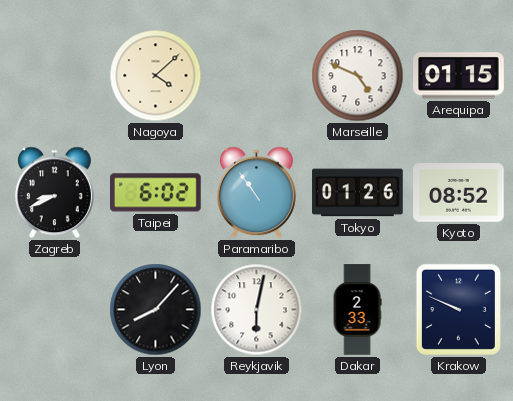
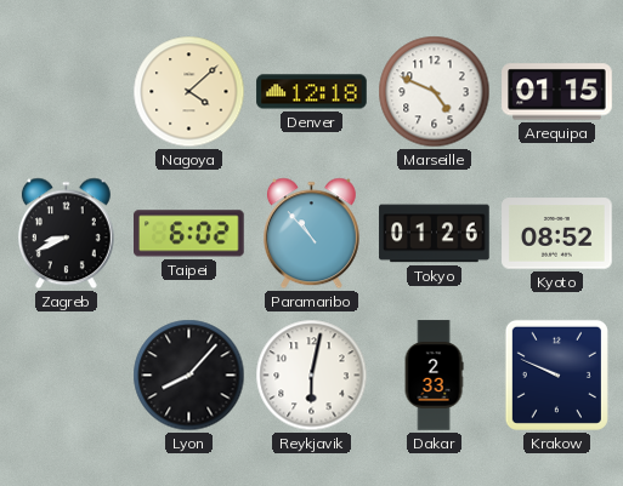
Denver: none -> 12:18
Paramaribo: 10:54 -> 10:53
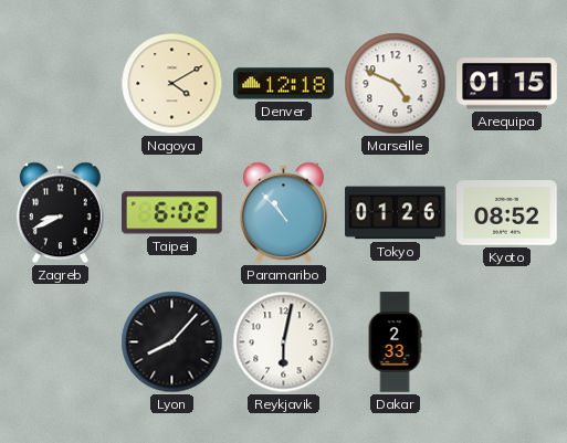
Nagoya: 4:08 -> 4:10
Krakow: 9:49 -> none
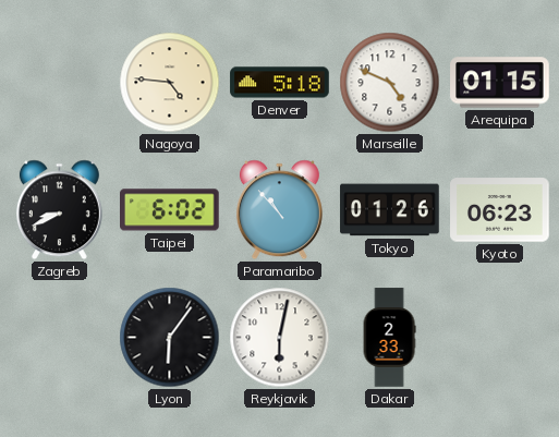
Nagoya: 4:10 -> 4:46
Denver: 12:18 -> 5:18
Kyoto: 08:52 -> 06:23
Lyon: 8:07 -> 6:06
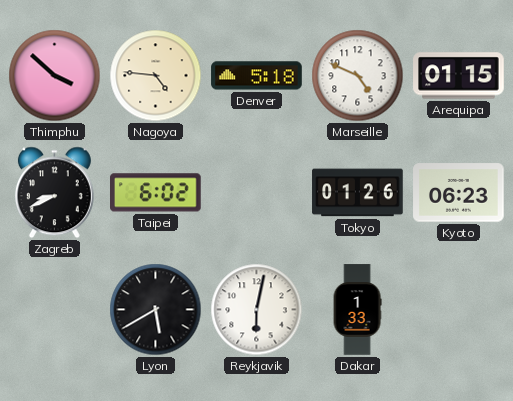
Thimphu: none -> 3:52
Paramaribo: 10:53 -> none
Lyon: 6:06 -> 5:40
Dakar: 2:33 -> 1:33
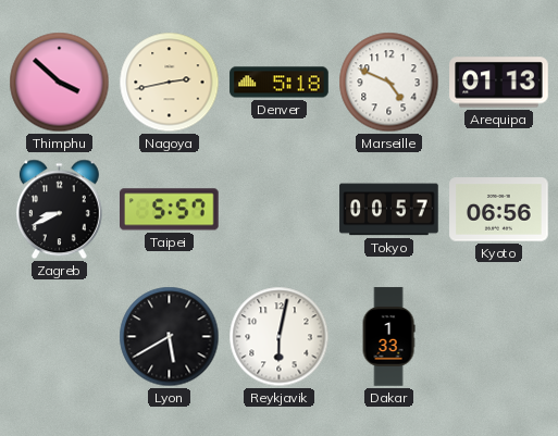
Nagoya: 4:46 -> 2:43
Arequipa: 01:15 -> 01:13
Taipei: 6:02 -> 5:57
Tokyo: 01:26 -> 00:57
Kyoto: 06:23 -> 06:56
